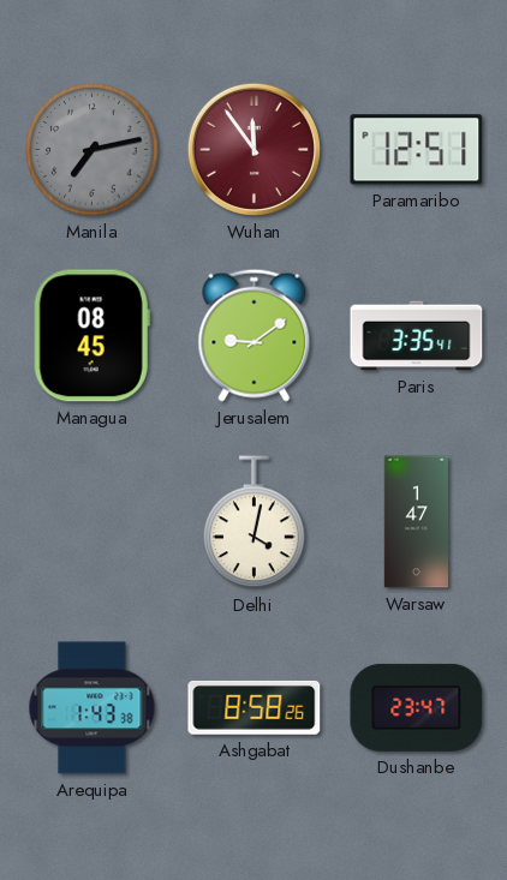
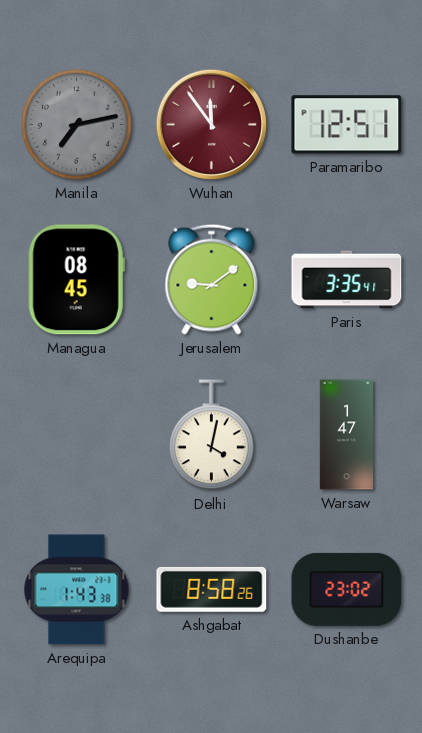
Dushanbe: 23:47 -> 23:02
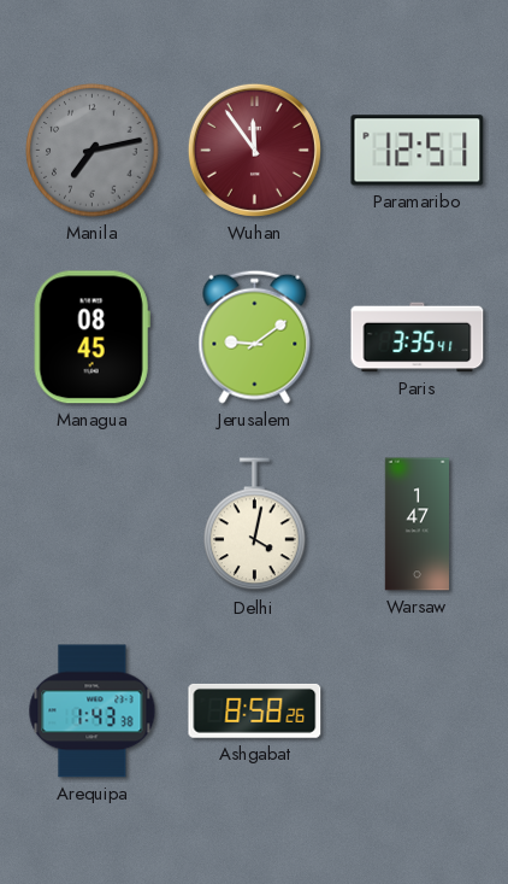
Dushanbe: 23:02 -> none
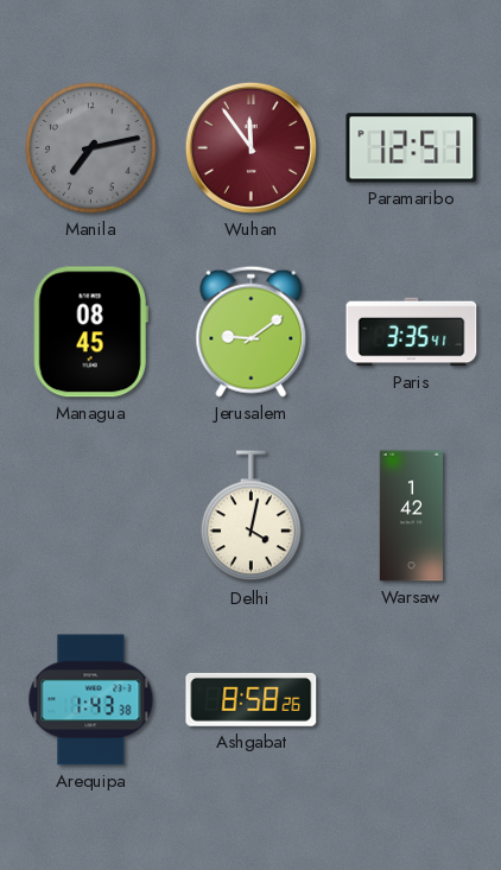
Warsaw: 1:47 -> 1:42
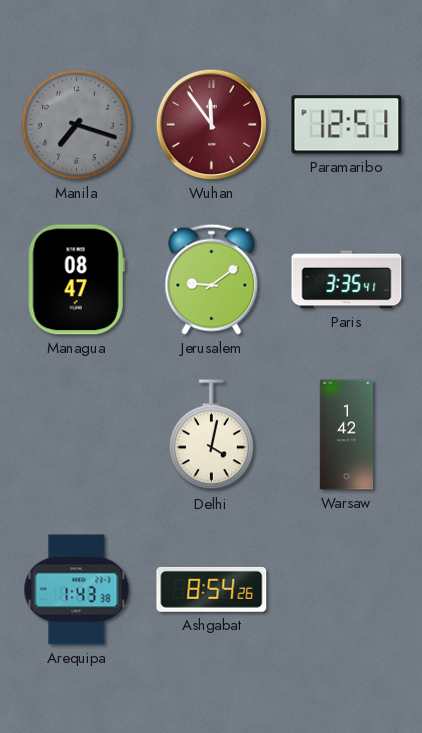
Manila: 7:13 -> 7:18
Managua: 08:45 -> 08:47
Ashgabat: 8:58 -> 8:54
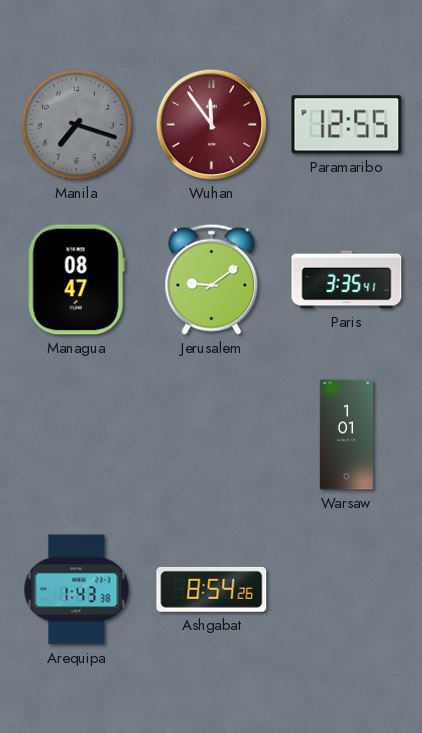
Paramaribo: 12:51 -> 12:55
Delhi: 4:02 -> none
Warsaw: 1:42 -> 1:01
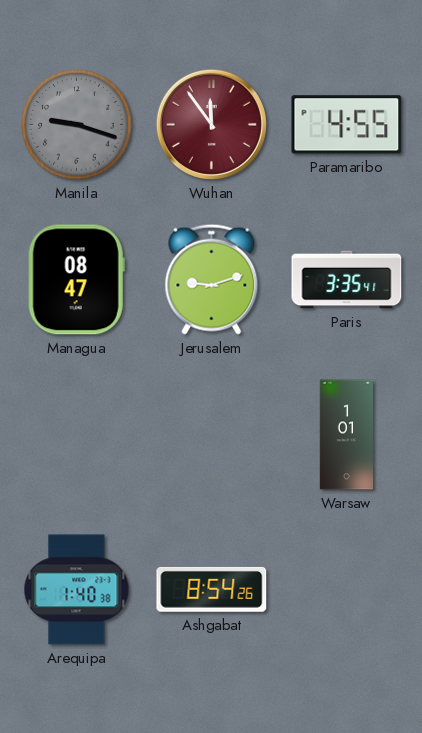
Manila: 7:18 -> 9:18
Paramaribo: 12:55 -> 4:55
Jerusalem: 9:09 -> 9:12
Arequipa: 1:43 -> 1:40
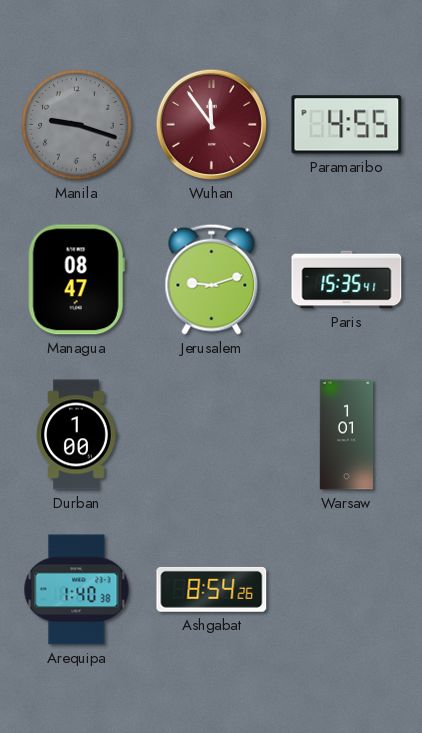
Paris: 3:35 -> 15:35
Durban: none -> 1:00
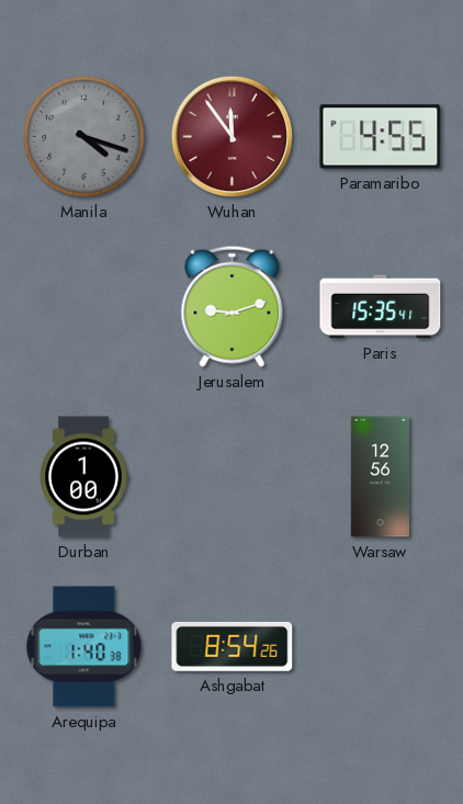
Manila: 9:18 -> 4:18
Managua: 08:47 -> none
Warsaw: 1:01 -> 12:56
